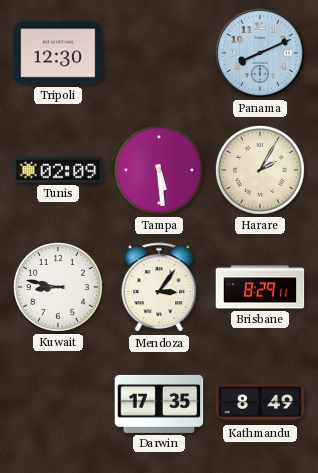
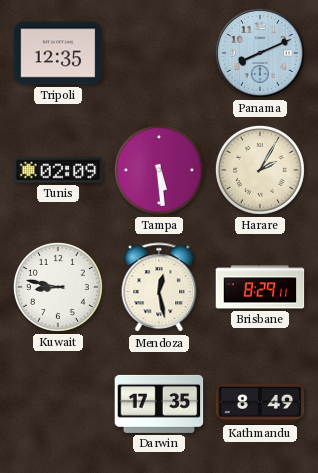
Tripoli: 12:30 -> 12:35
Mendoza: 3:06 -> 12:28
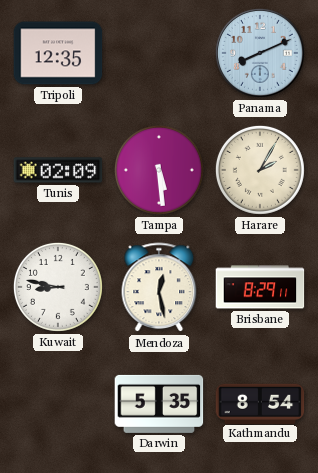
Darwin: 17:35 -> 5:35
Kathmandu: 8:49 -> 8:54
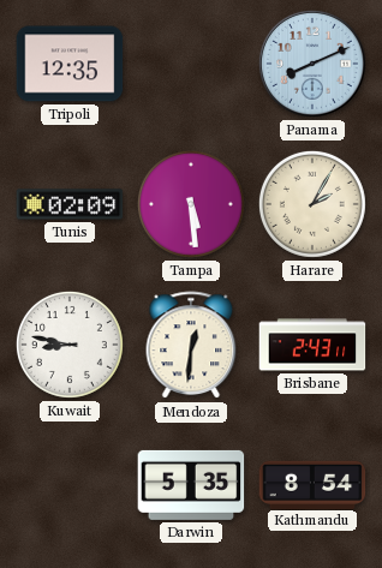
Mendoza: 12:28 -> 12:31
Brisbane: 8:29 -> 2:43
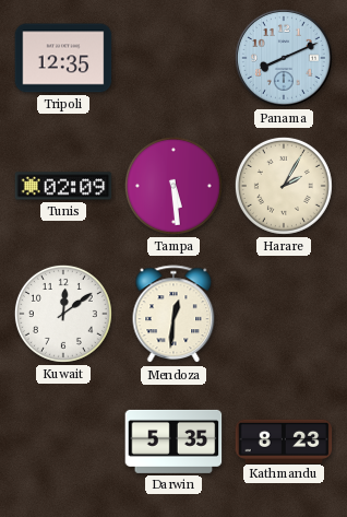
Kuwait: 8:47 -> 12:09
Brisbane: 2:43 -> none
Kathmandu: 8:54 -> 8:23
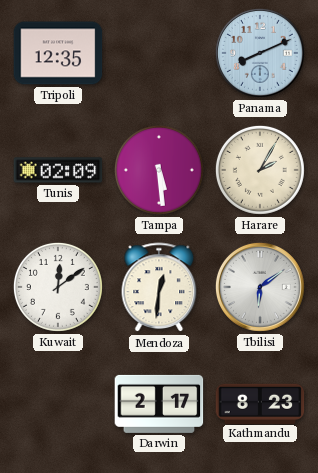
Tbilisi: none -> 6:09
Darwin: 5:35 -> 2:17
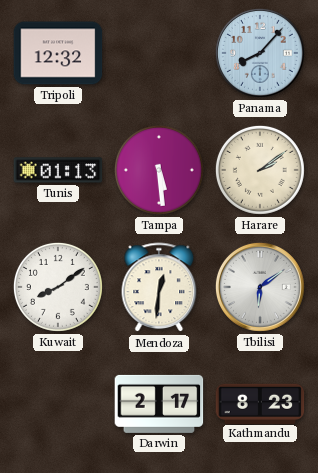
Tripoli: 12:35 -> 12:32
Panama: 8:11 -> 8:07
Tunis: 02:09 -> 01:13
Harare: 2:05 -> 2:09
Kuwait: 12:09 -> 8:09
